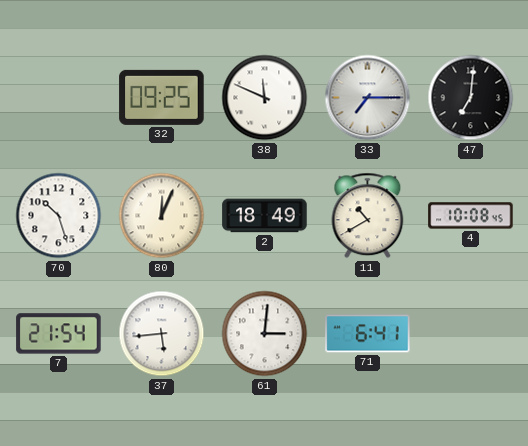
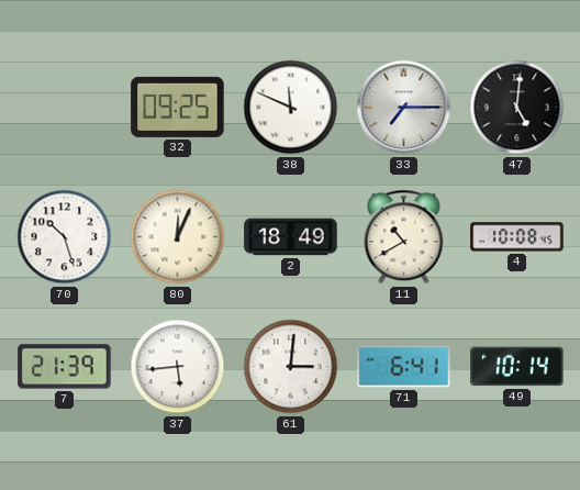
47: 7:01 -> 5:01
7: 21:54 -> 21:39
49: none -> 10:14
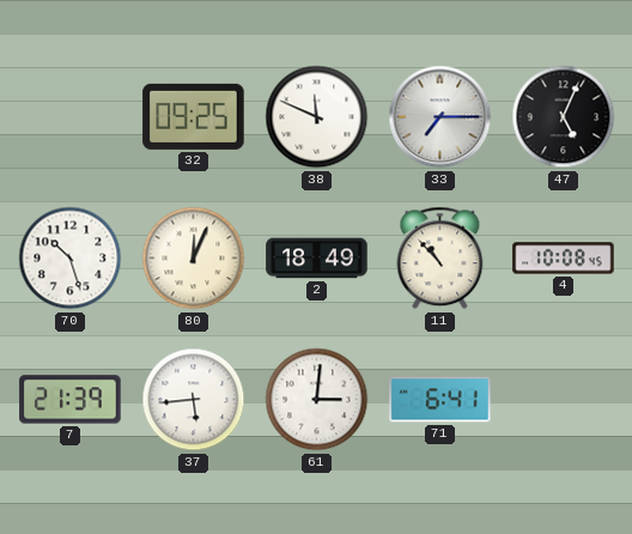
47: 5:01 -> 5:04
11: 10:40 -> 10:53
49: 10:14 -> none
